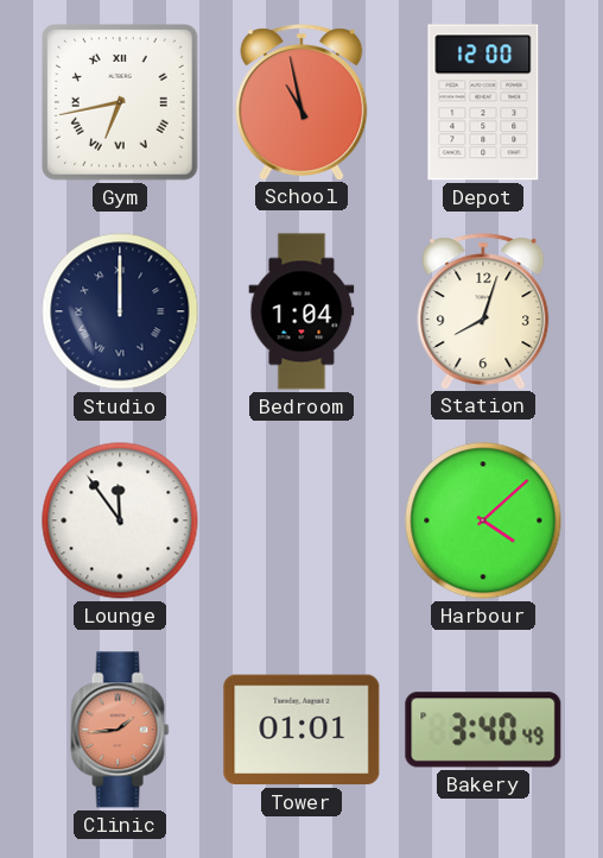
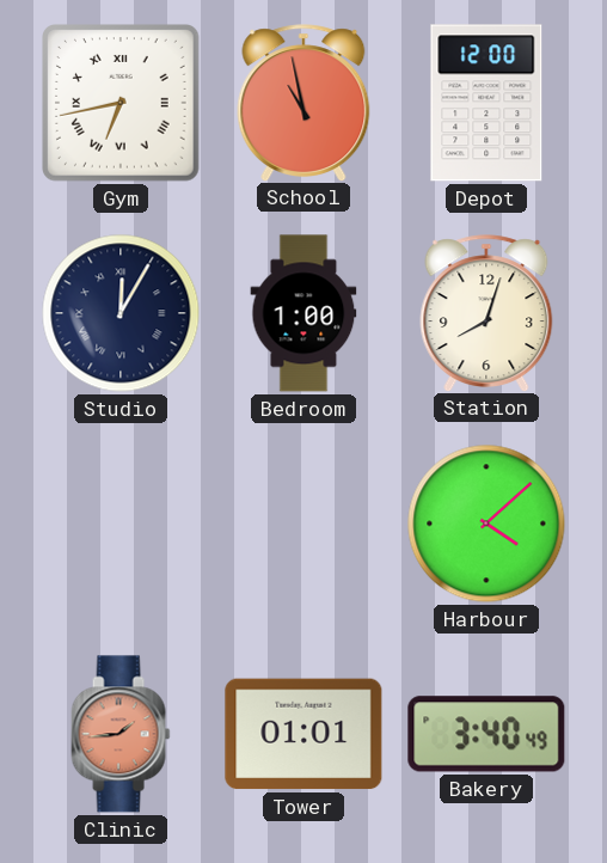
Studio: 12:00 -> 12:05
Bedroom: 1:04 -> 1:00
Lounge: 11:54 -> none
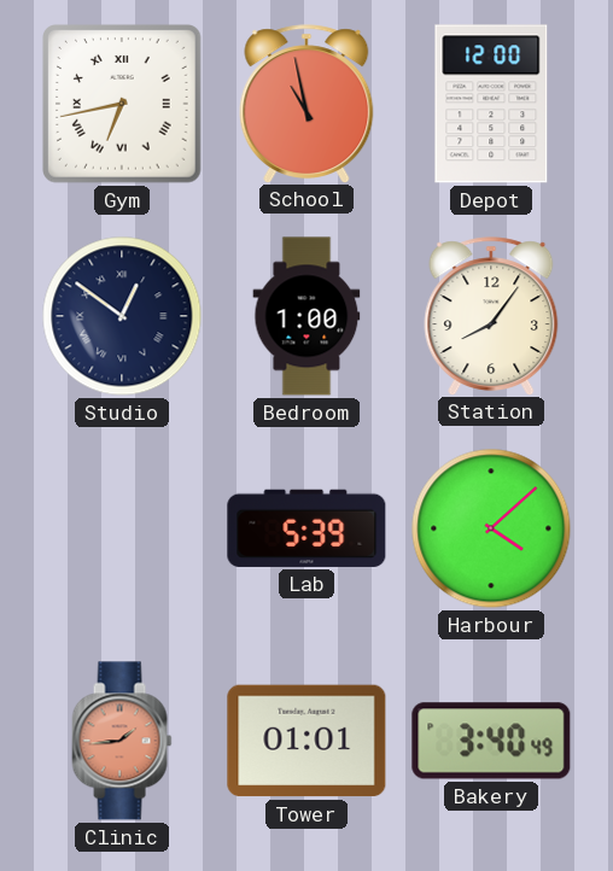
Studio: 12:05 -> 12:51
Station: 8:03 -> 8:06
Lab: none -> 5:39
